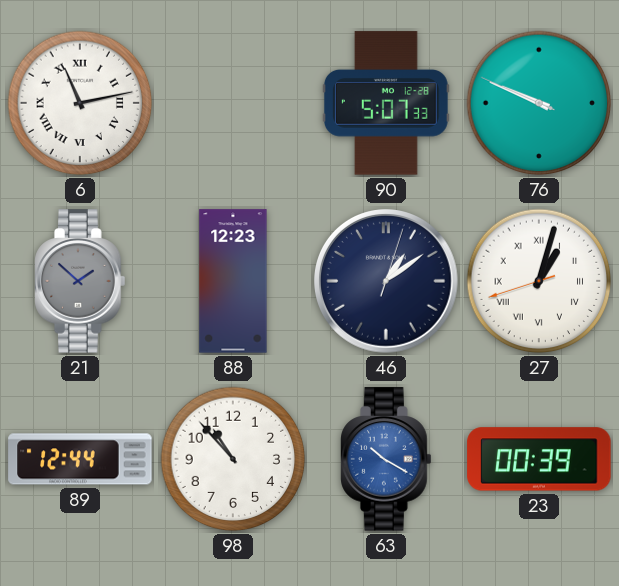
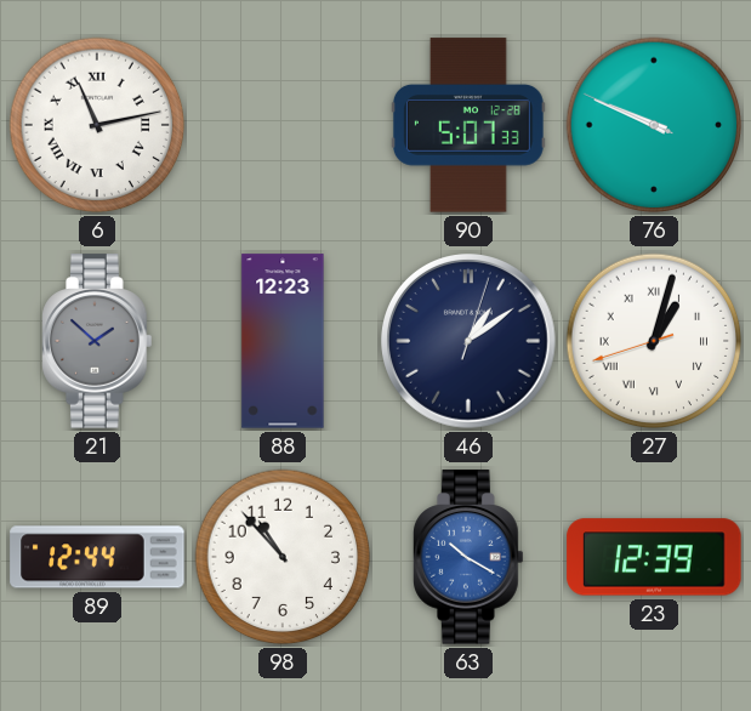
23: 00:39 -> 12:39
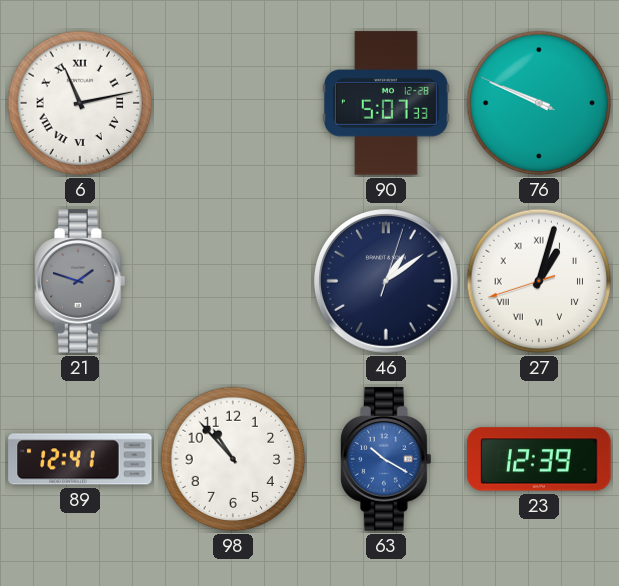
21: 1:52 -> 1:48
88: 12:23 -> none
89: 12:44 -> 12:41
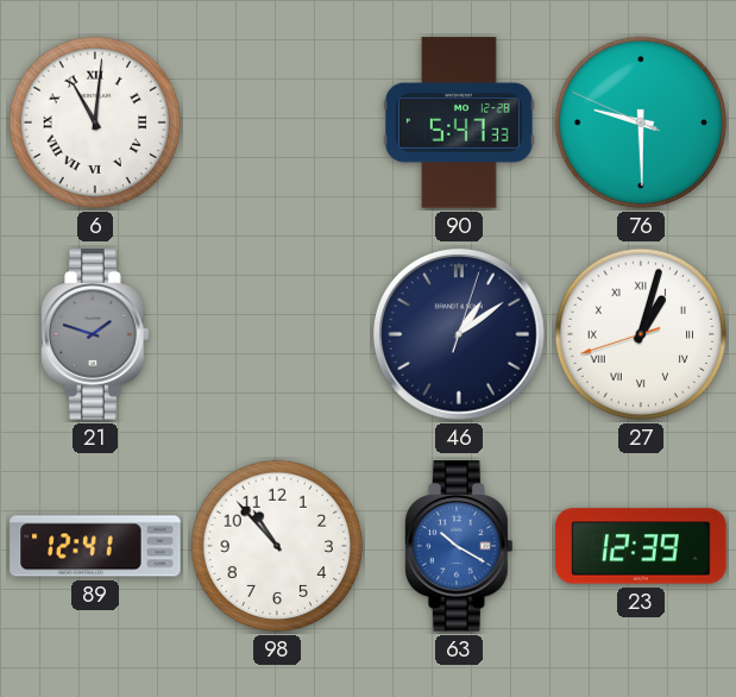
6: 11:13 -> 11:01
90: 5:07 -> 5:47
76: 9:48 -> 9:29
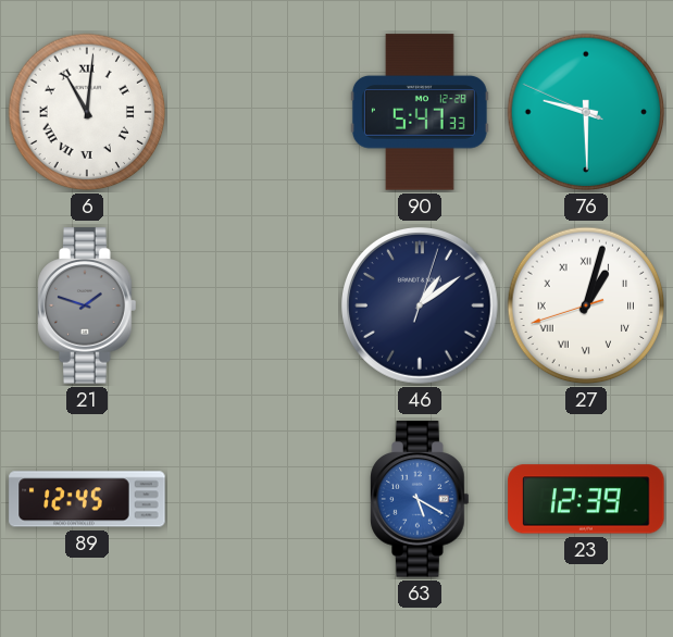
89: 12:41 -> 12:45
98: 10:53 -> none
63: 10:20 -> 5:20
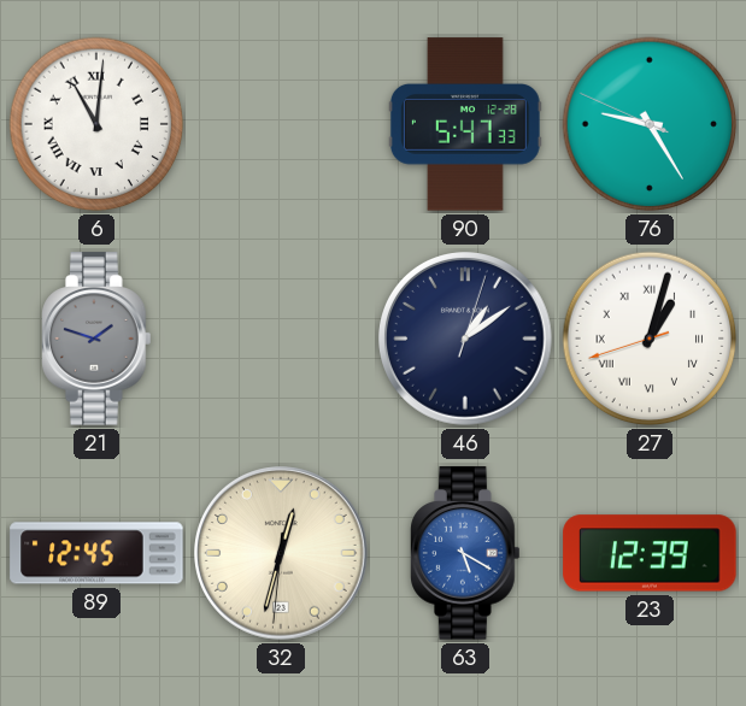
76: 9:29 -> 9:24
32: none -> 12:32
